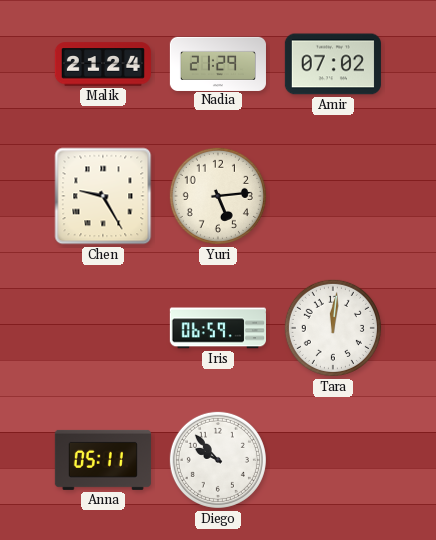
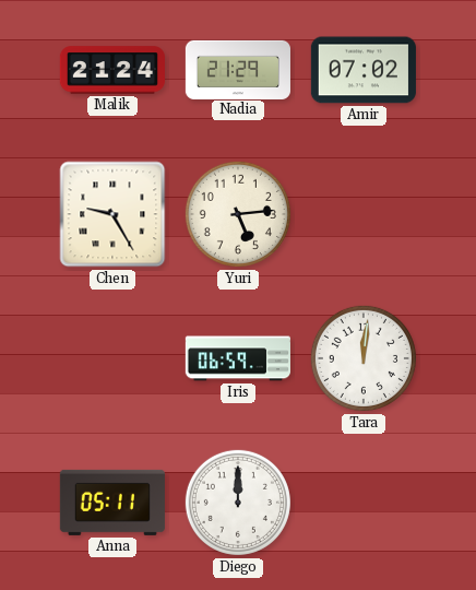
Diego: 9:53 -> 12:00
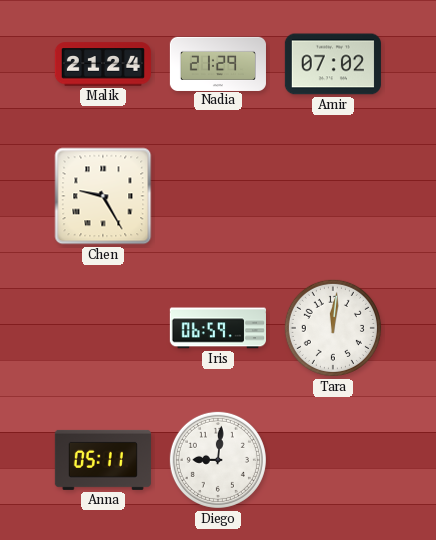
Yuri: 5:14 -> none
Diego: 12:00 -> 9:01
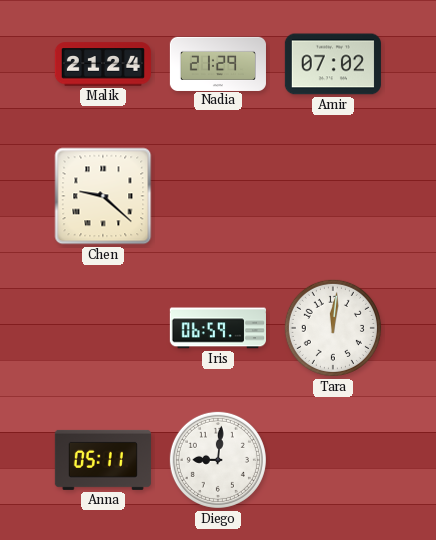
Chen: 9:25 -> 9:22
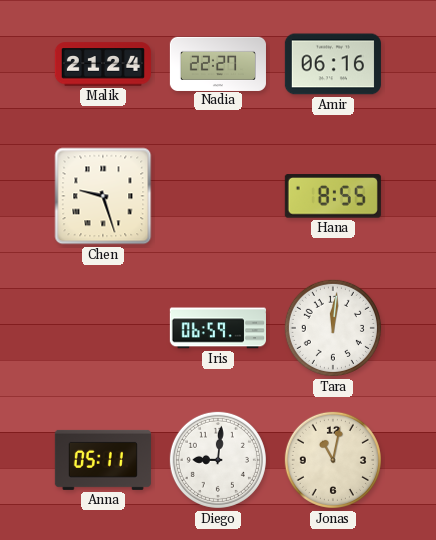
Nadia: 21:29 -> 22:27
Amir: 07:02 -> 06:16
Chen: 9:22 -> 9:27
Hana: none -> 8:55
Jonas: none -> 11:02
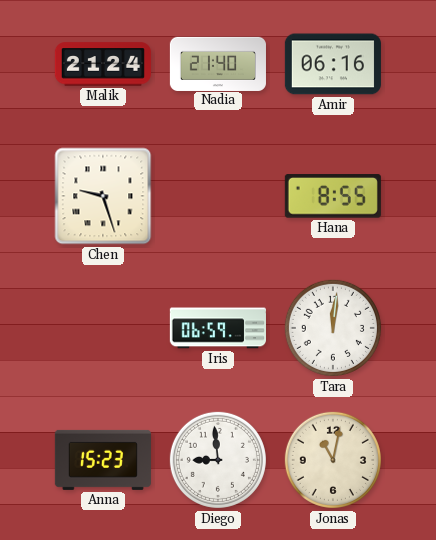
Nadia: 22:27 -> 21:40
Anna: 05:11 -> 15:23
Diego: 9:01 -> 8:59
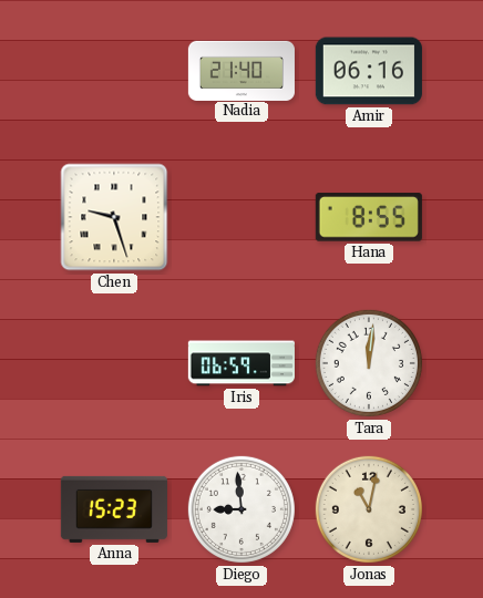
Malik: 21:24 -> none
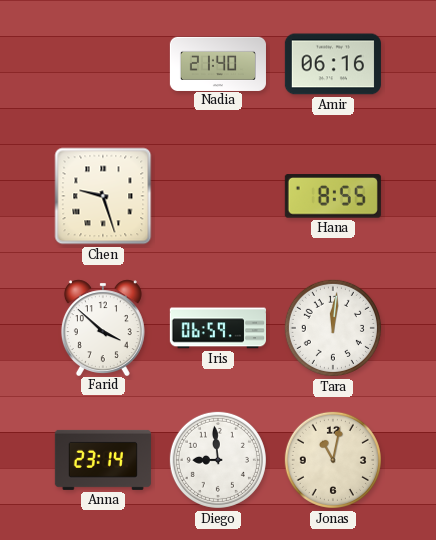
Farid: none -> 3:52
Anna: 15:23 -> 23:14
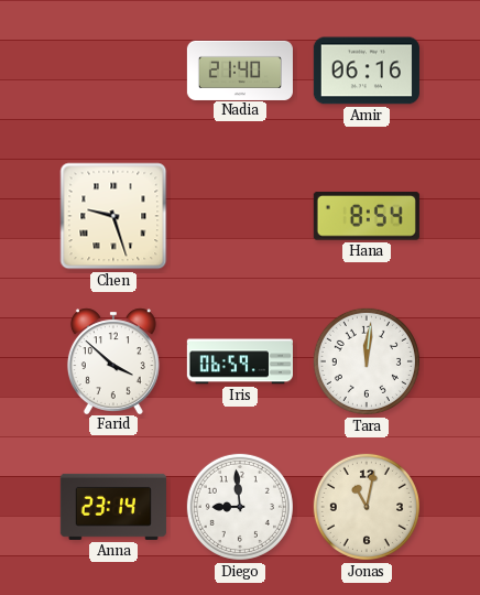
Hana: 8:55 -> 8:54
